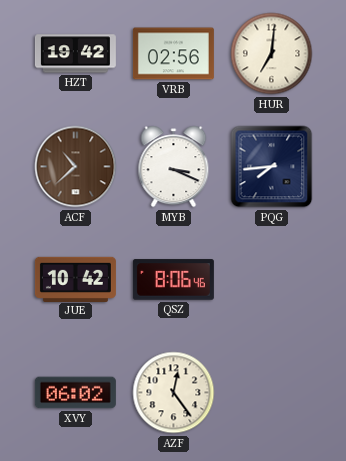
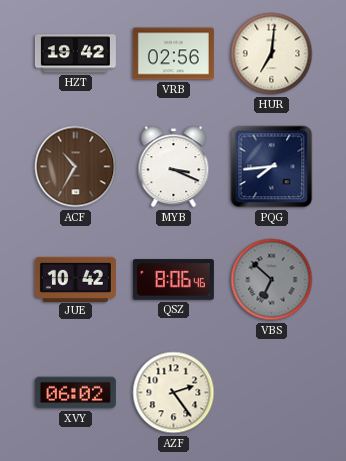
ACF: 10:38 -> 10:35
VBS: none -> 6:52
AZF: 12:24 -> 2:24
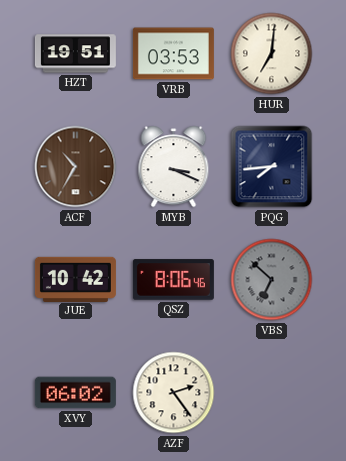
HZT: 19:42 -> 19:51
VRB: 02:56 -> 03:53
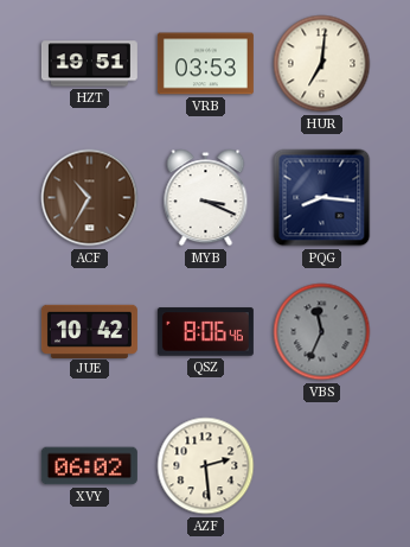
PQG: 7:44 -> 8:16
VBS: 6:52 -> 11:34
AZF: 2:24 -> 2:29
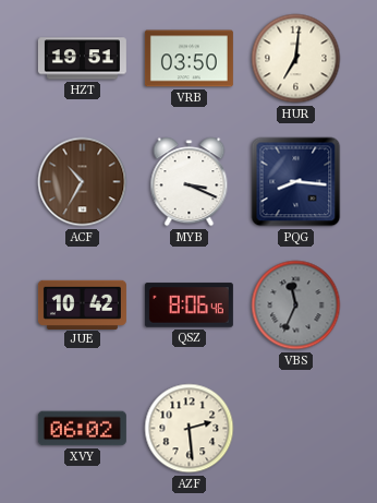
VRB: 03:53 -> 03:50
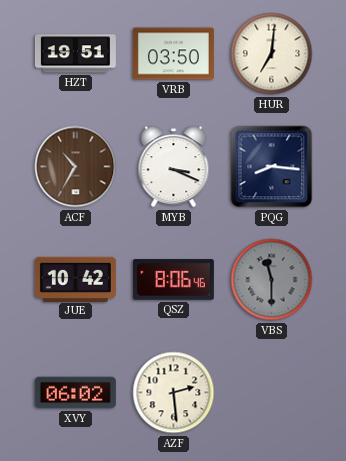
VBS: 11:34 -> 11:30
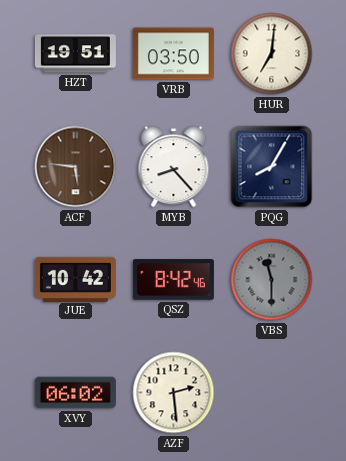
ACF: 10:35 -> 5:46
MYB: 3:19 -> 8:23
PQG: 8:16 -> 8:05
QSZ: 8:06 -> 8:42
